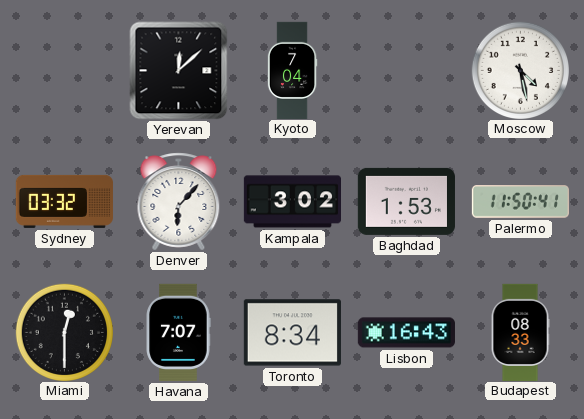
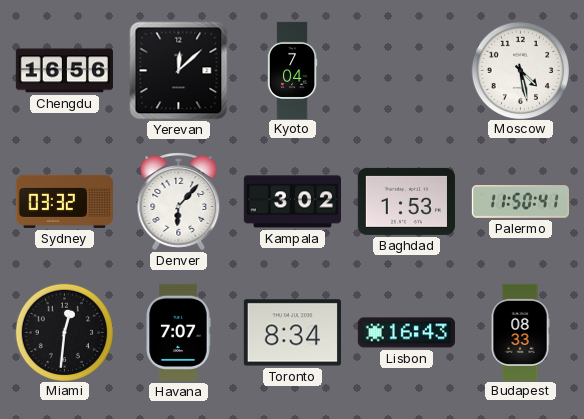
Chengdu: none -> 16:56
Miami: 12:30 -> 12:31
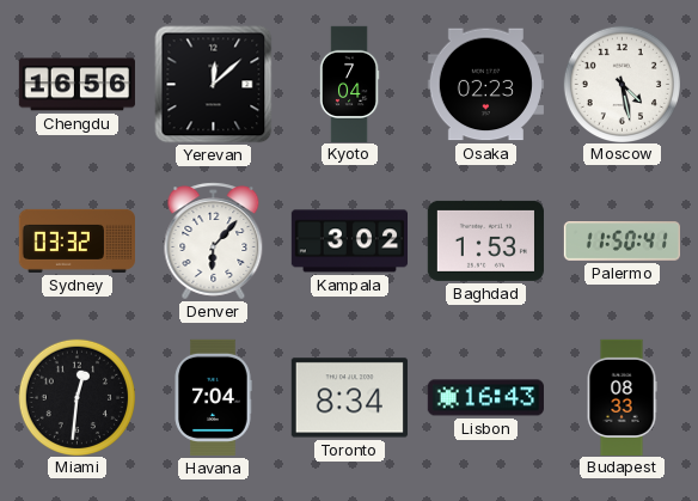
Osaka: none -> 02:23
Havana: 7:07 -> 7:04
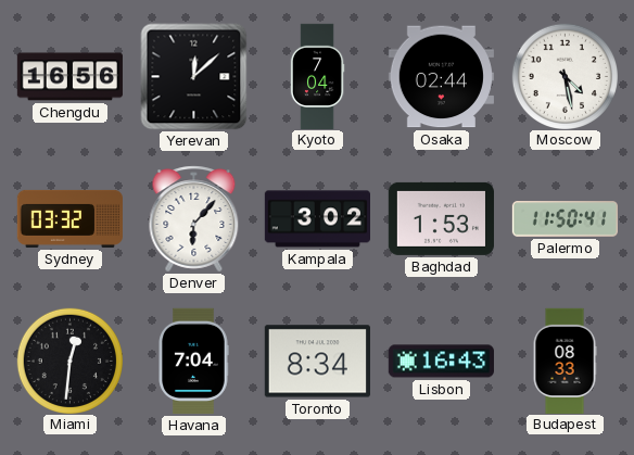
Osaka: 02:23 -> 02:44
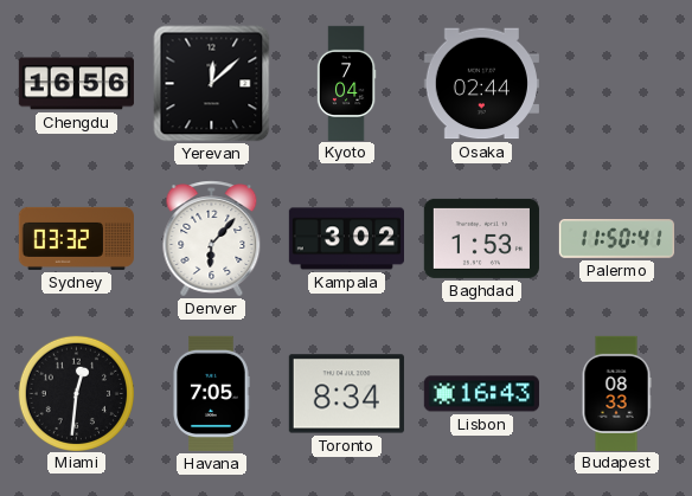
Moscow: 4:28 -> none
Havana: 7:04 -> 7:05
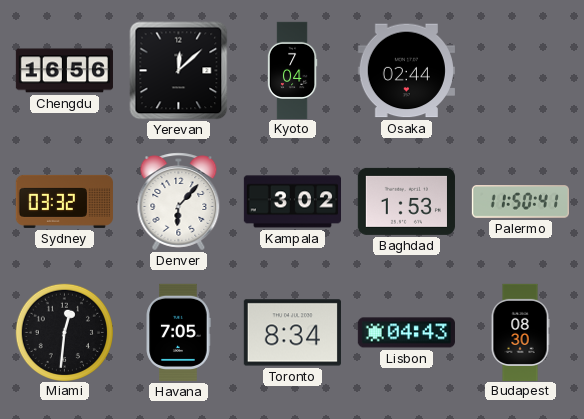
Lisbon: 16:43 -> 04:43
Budapest: 08:33 -> 08:30
